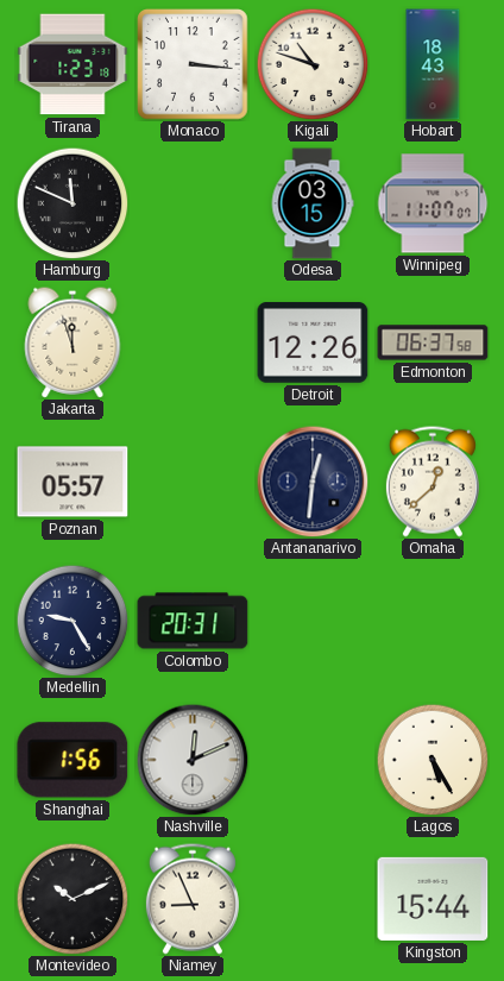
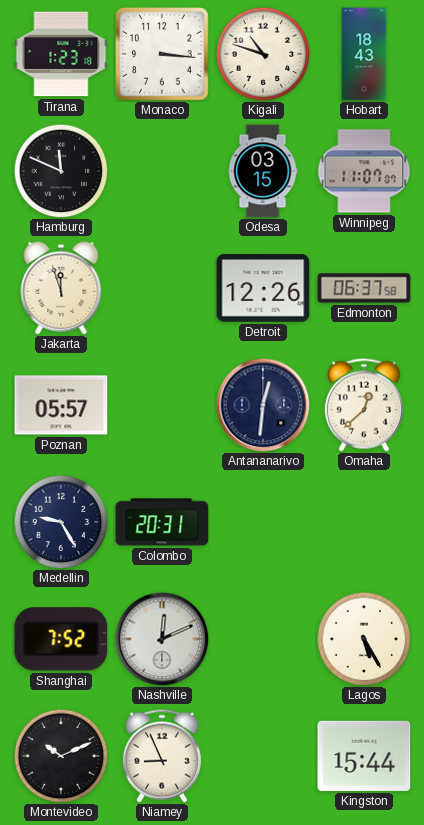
Shanghai: 1:56 -> 7:52
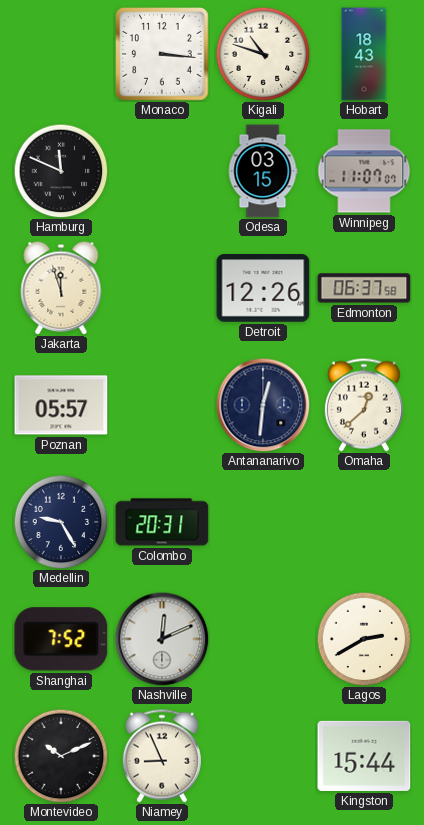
Tirana: 1:23 -> none
Lagos: 5:25 -> 2:40
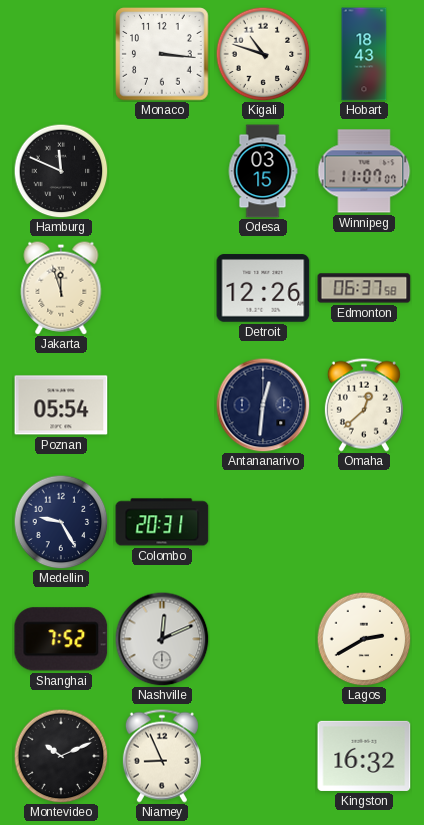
Poznan: 05:57 -> 05:54
Kingston: 15:44 -> 16:32
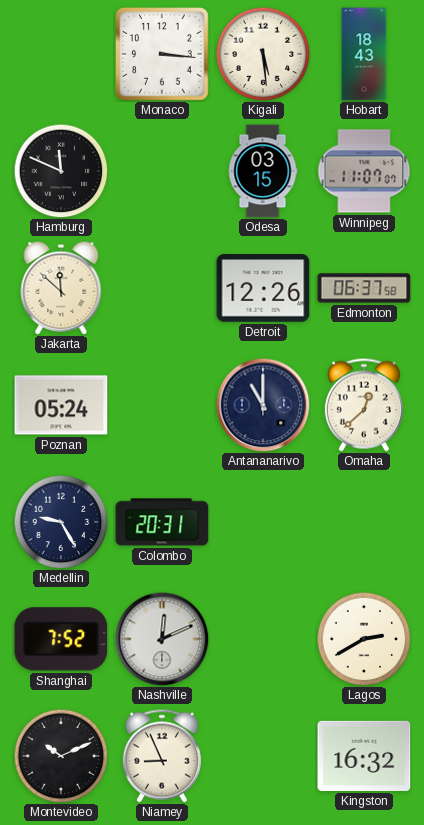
Kigali: 10:48 -> 5:29
Jakarta: 11:57 -> 11:52
Poznan: 05:54 -> 05:24
Antananarivo: 12:31 -> 11:00
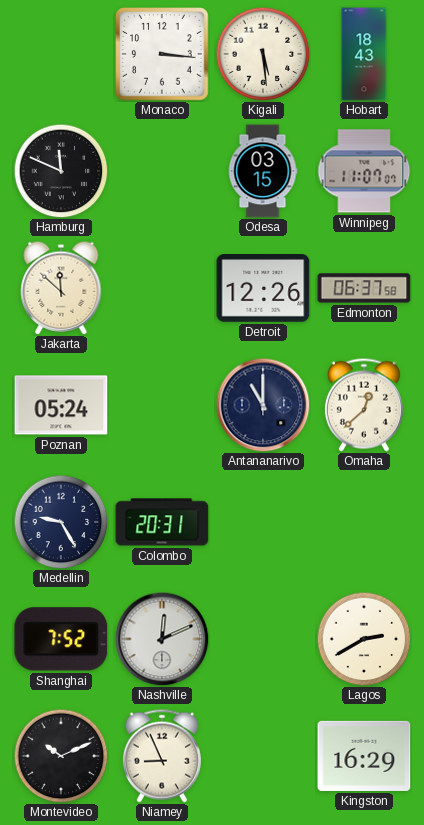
Kingston: 16:32 -> 16:29
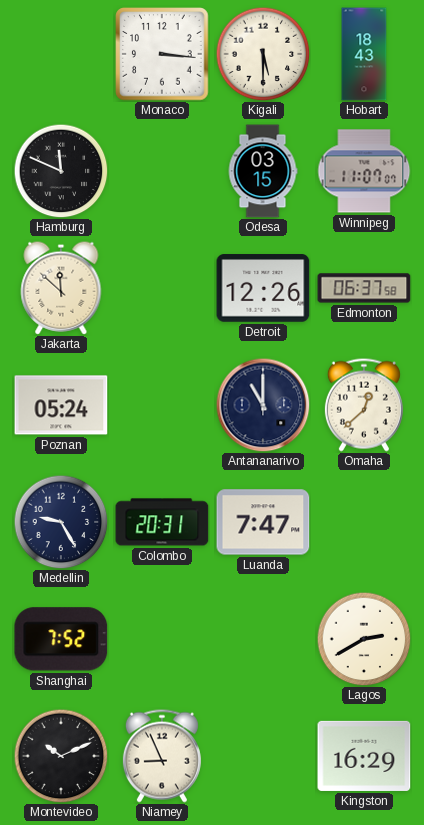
Kigali: 5:29 -> 5:30
Luanda: none -> 7:47
Nashville: 12:11 -> none
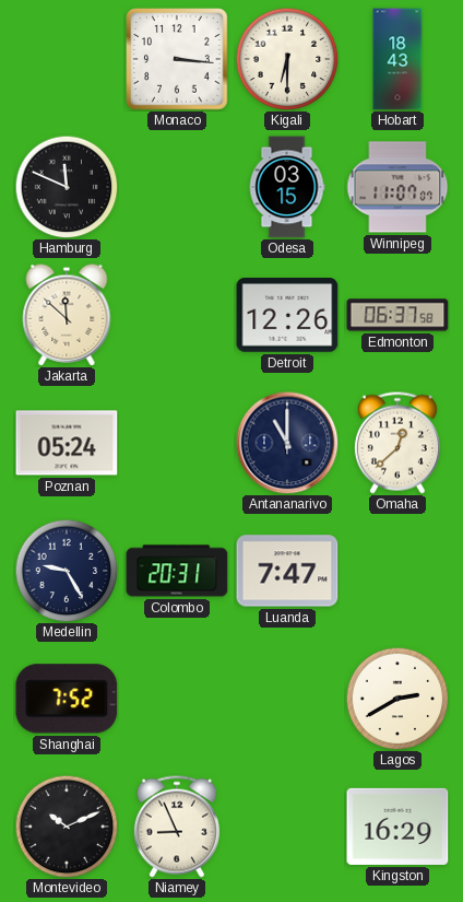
Kigali: 5:30 -> 6:30
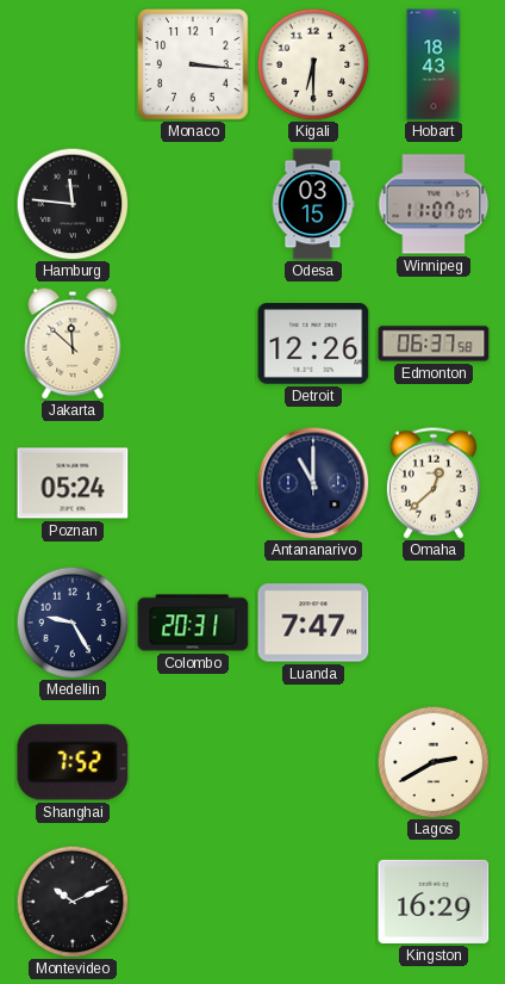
Hamburg: 11:49 -> 11:46
Niamey: 8:56 -> none
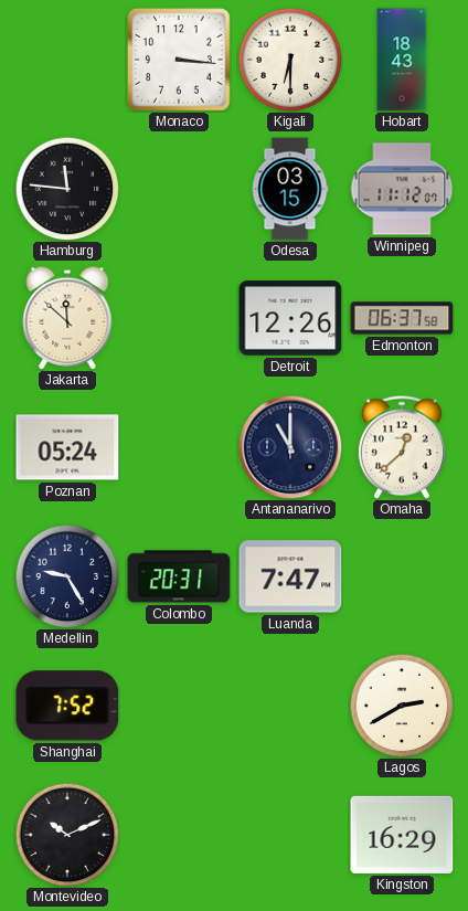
Winnipeg: 11:07 -> 11:12
